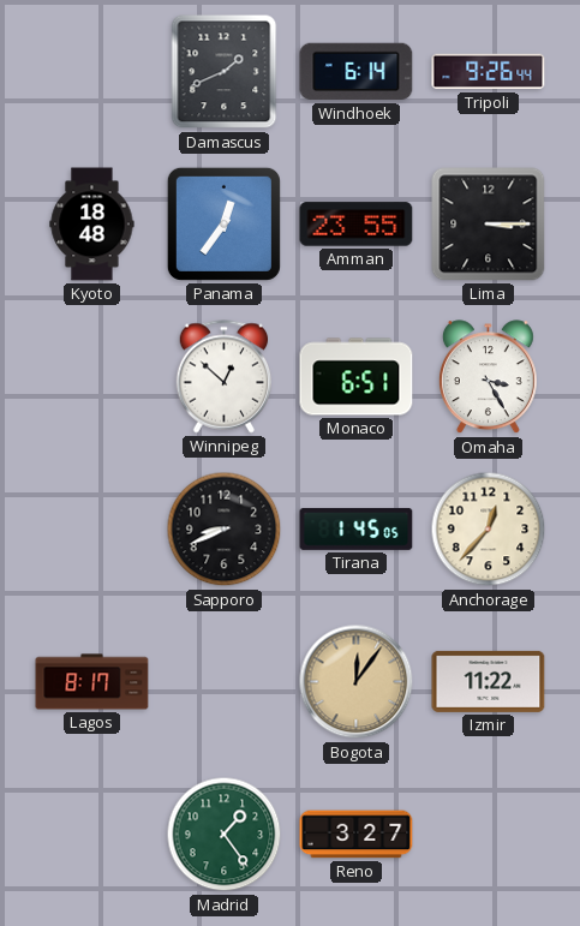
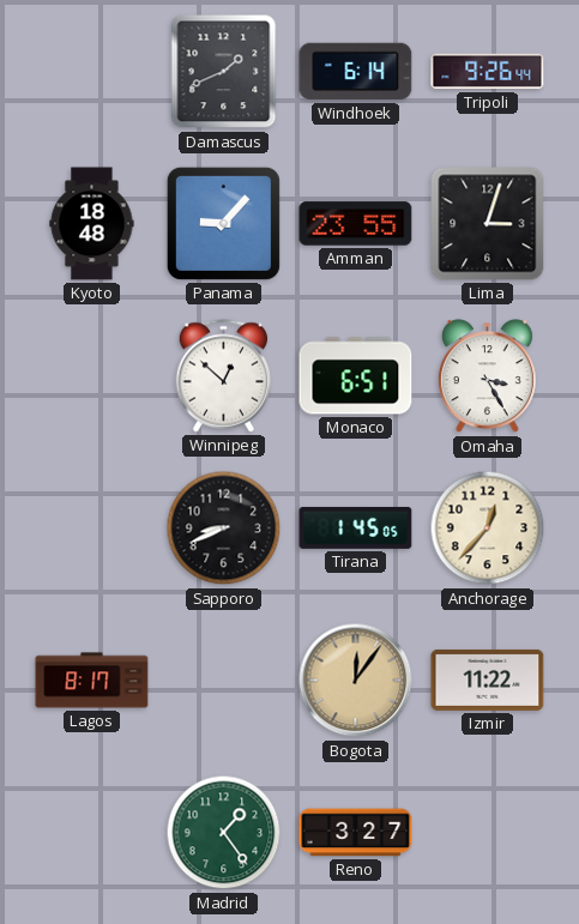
Panama: 12:36 -> 9:07
Lima: 3:15 -> 3:03
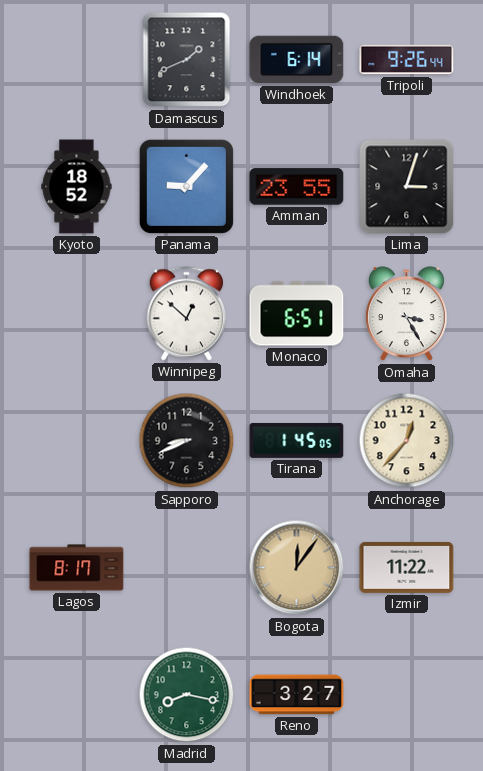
Kyoto: 18:48 -> 18:52
Madrid: 1:24 -> 8:17
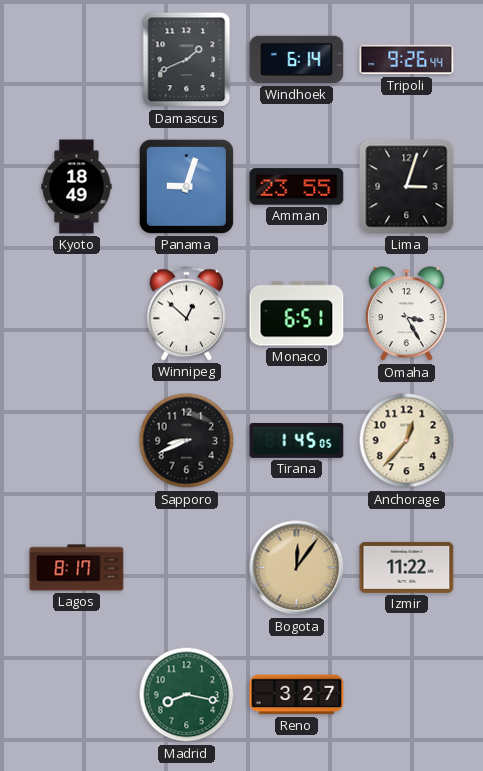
Kyoto: 18:52 -> 18:49
Panama: 9:07 -> 9:03
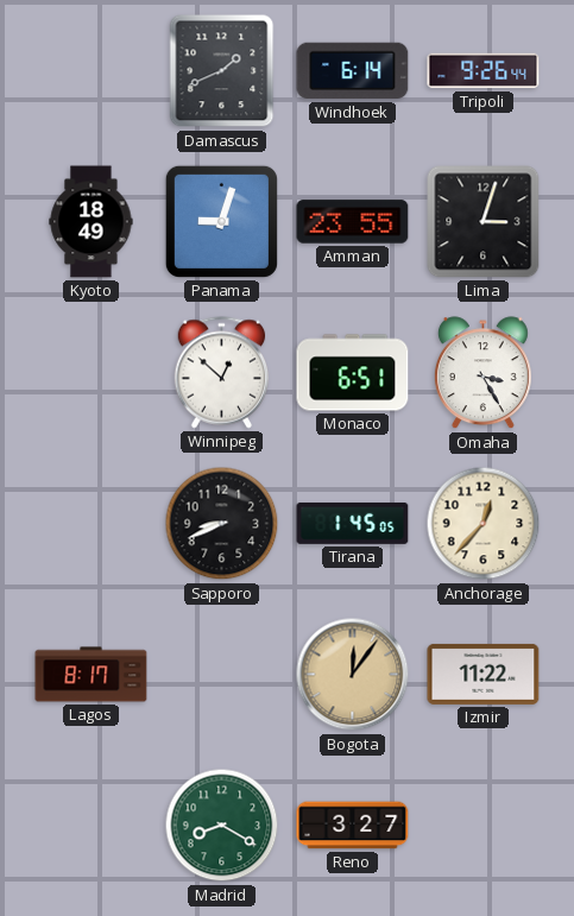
Madrid: 8:17 -> 8:20
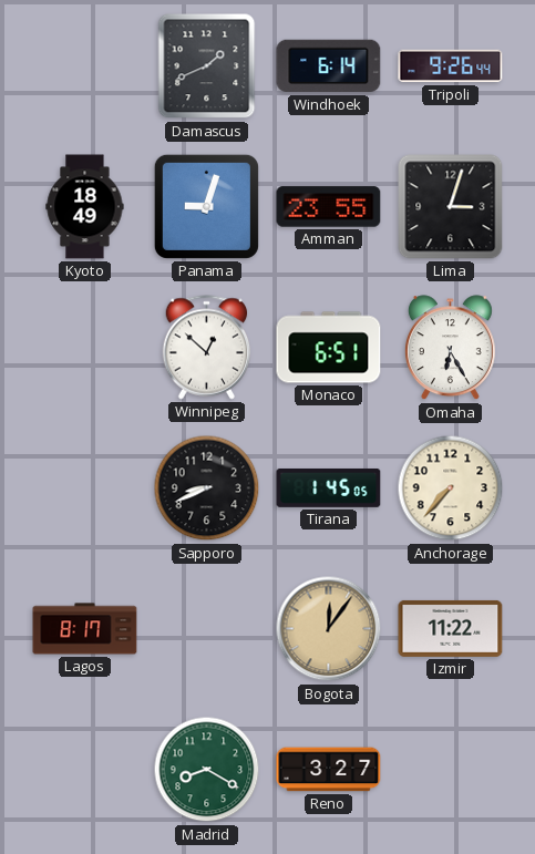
Omaha: 3:25 -> 6:25
Anchorage: 12:37 -> 7:37
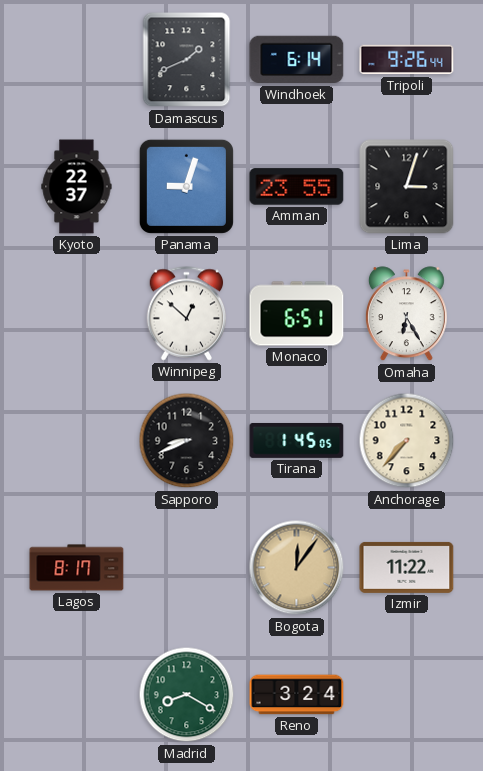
Kyoto: 18:49 -> 22:37
Reno: 3:27 -> 3:24
